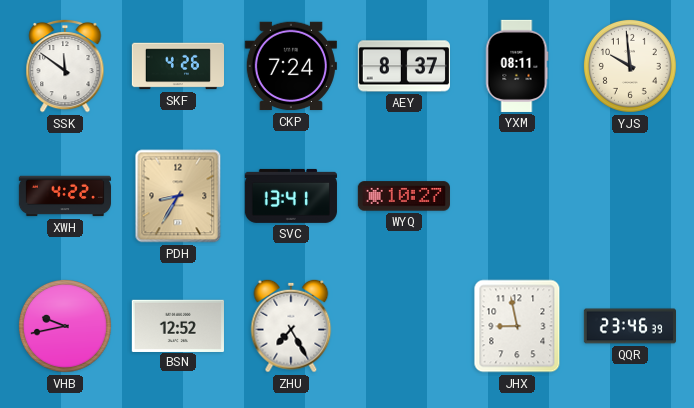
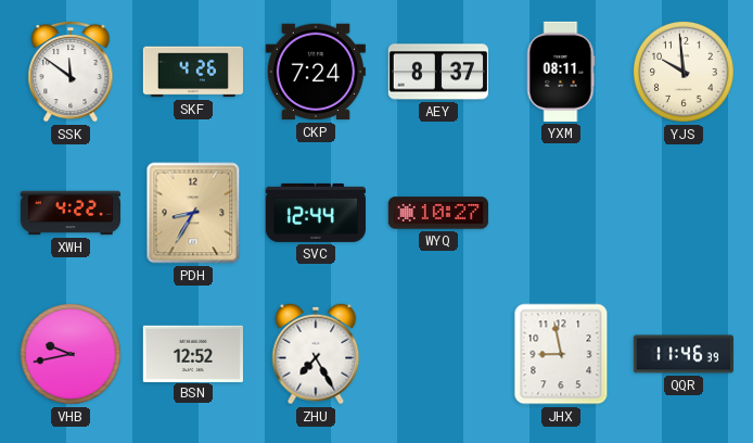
SVC: 13:41 -> 12:44
QQR: 23:46 -> 11:46
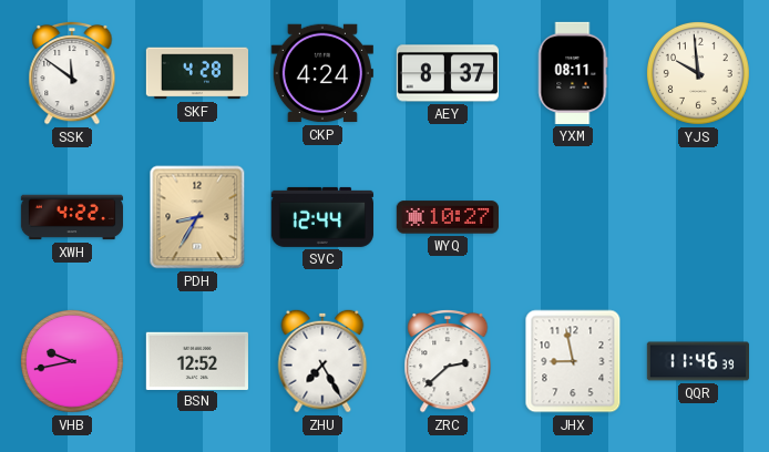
SKF: 4:26 -> 4:28
CKP: 7:24 -> 4:24
ZRC: none -> 2:38
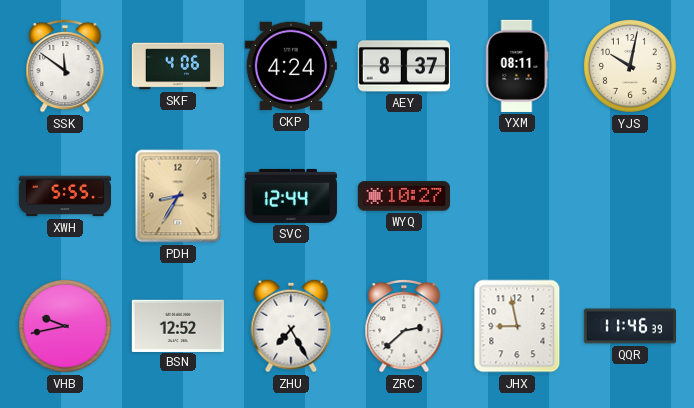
SKF: 4:28 -> 4:06
YJS: 9:59 -> 10:02
XWH: 4:22 -> 5:55
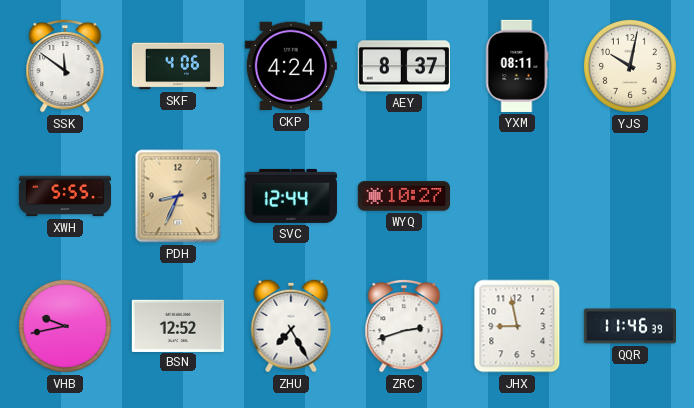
PDH: 8:35 -> 8:34
ZRC: 2:38 -> 2:42
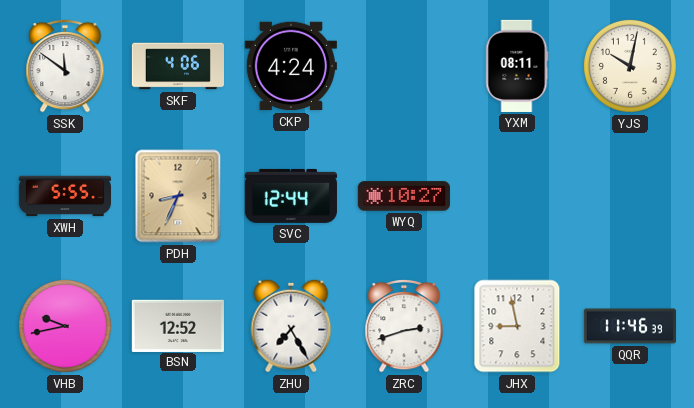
AEY: 8:37 -> none
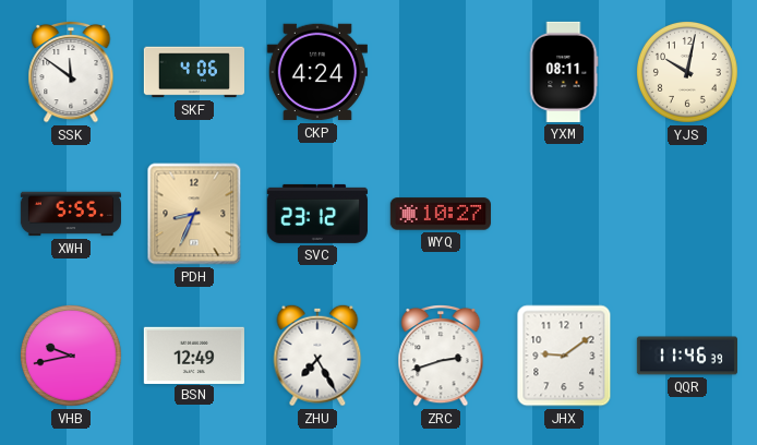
SVC: 12:44 -> 23:12
BSN: 12:52 -> 12:49
JHX: 8:58 -> 9:09
